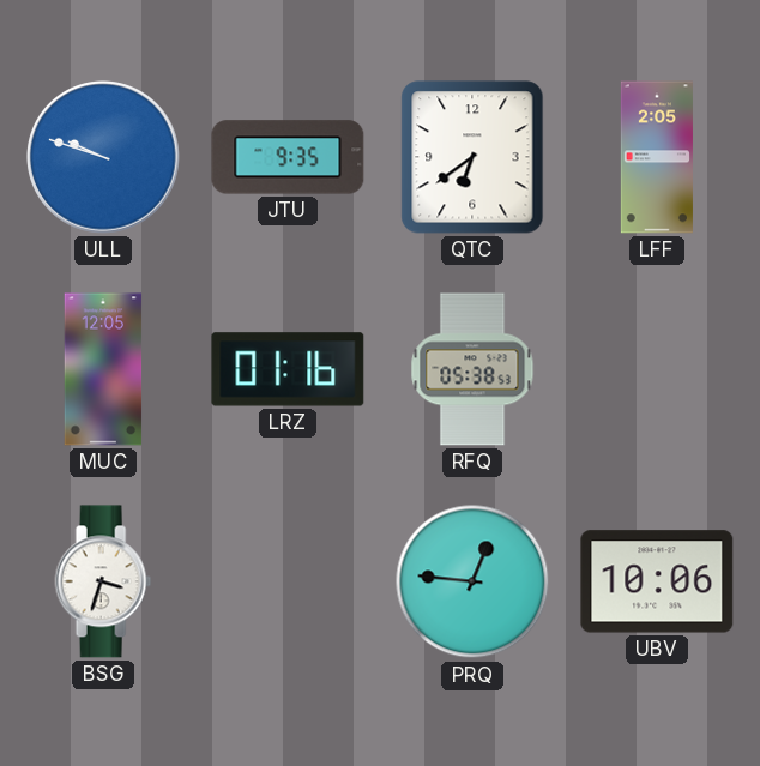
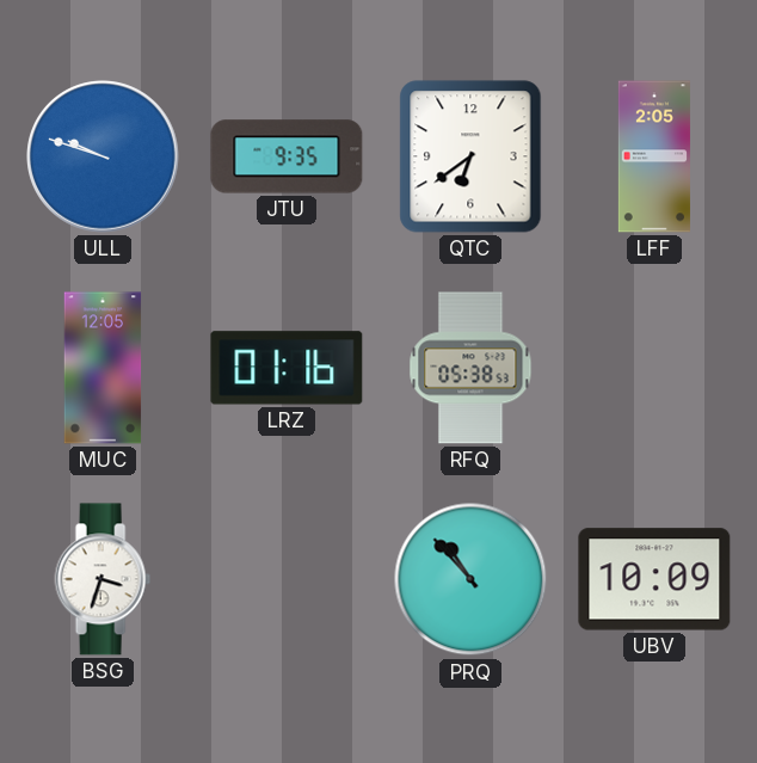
PRQ: 12:46 -> 10:53
UBV: 10:06 -> 10:09
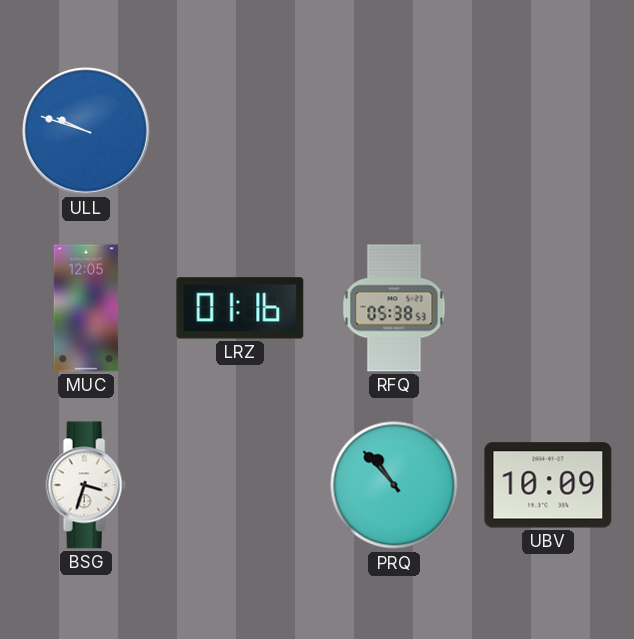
JTU: 9:35 -> none
QTC: 6:39 -> none
LFF: 2:05 -> none
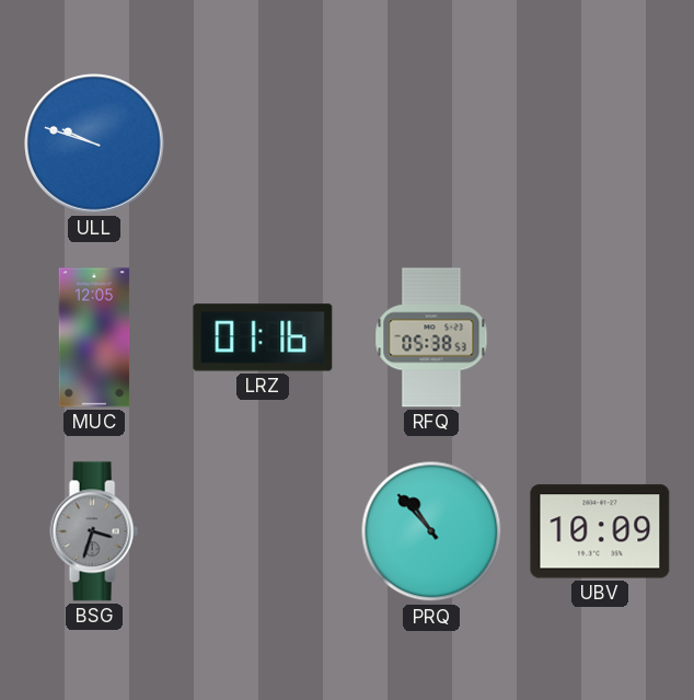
BSG dial: white -> grey
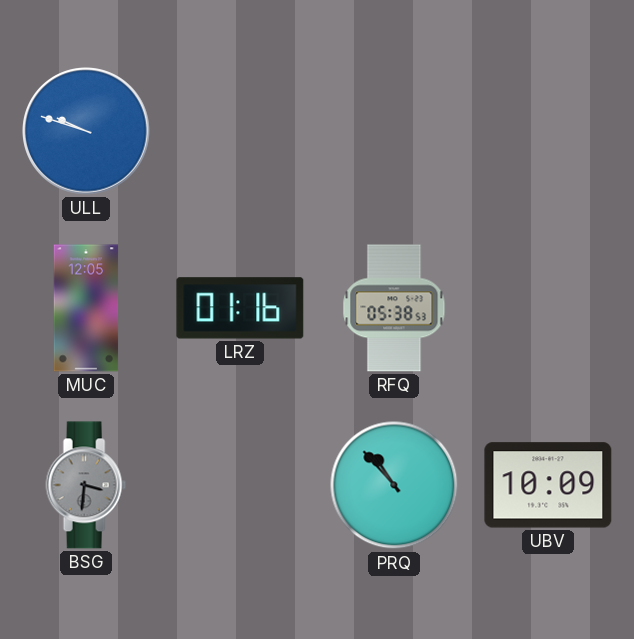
BSG: 3:33 -> 3:31
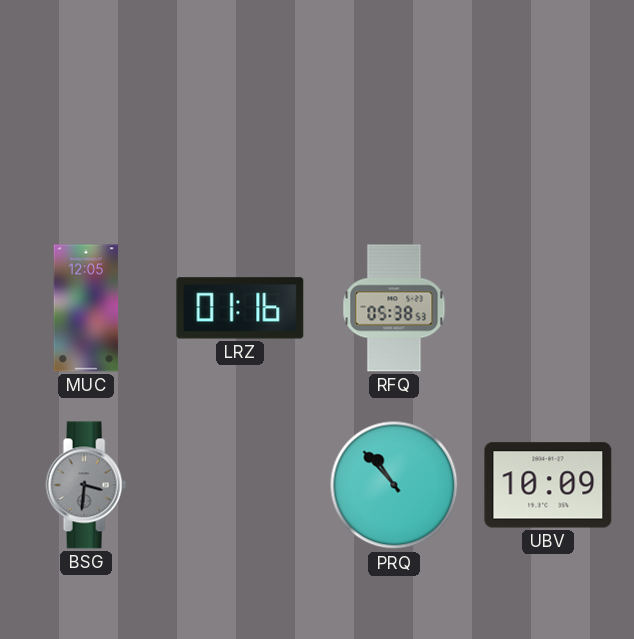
ULL: 9:48 -> none
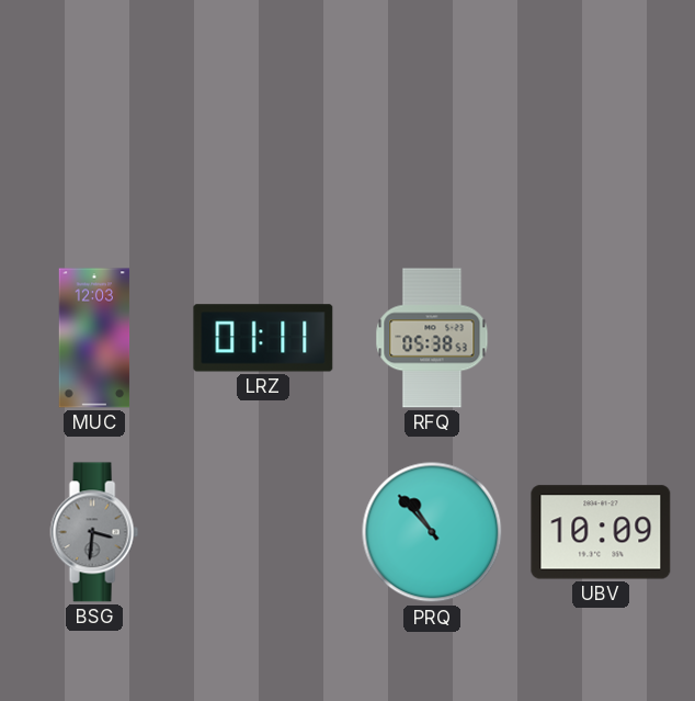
MUC: 12:05 -> 12:03
LRZ: 01:16 -> 01:11
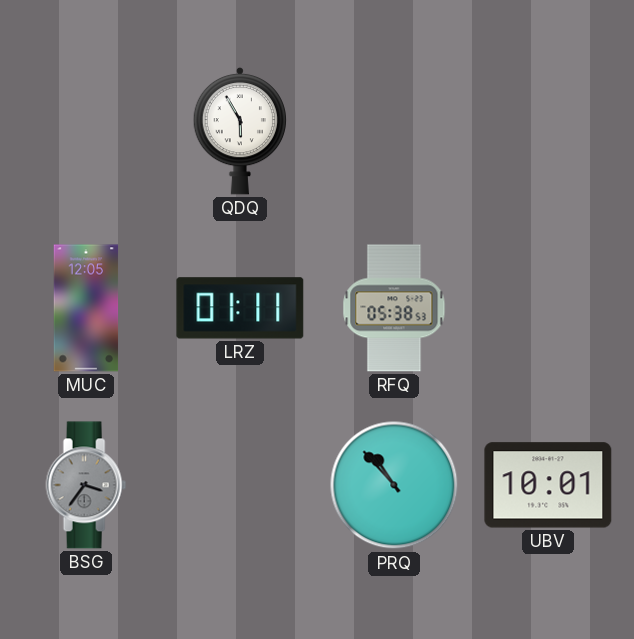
QDQ: none -> 5:55
MUC: 12:03 -> 12:05
BSG: 3:31 -> 3:36
UBV: 10:09 -> 10:01
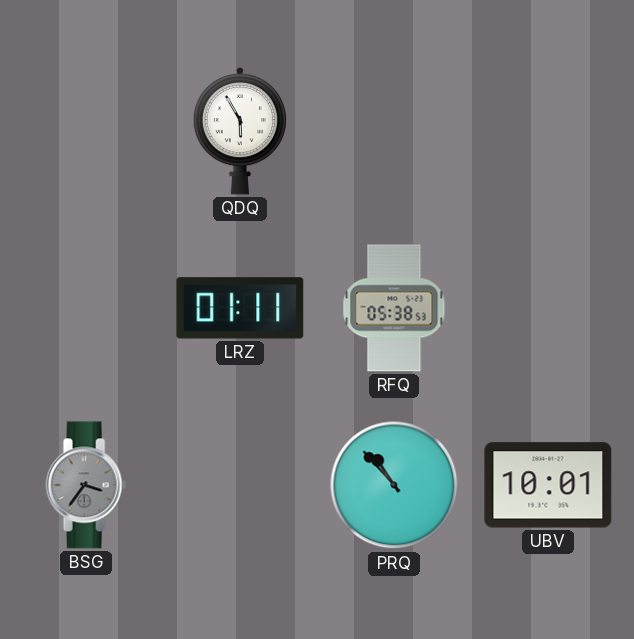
MUC: 12:05 -> none
